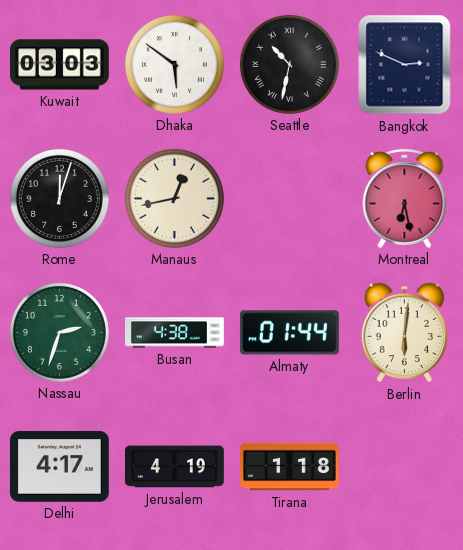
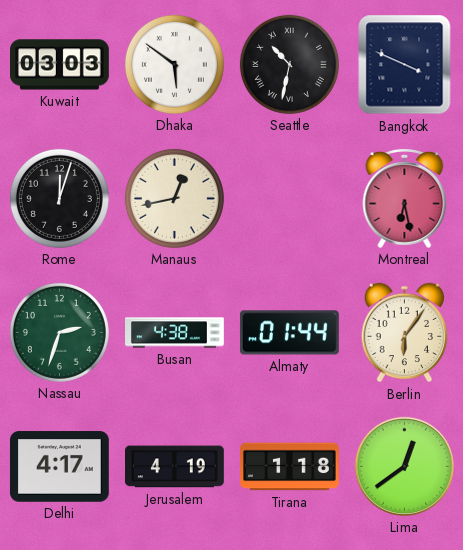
Bangkok: 2:49 -> 3:49
Berlin: 6:01 -> 6:06
Lima: none -> 12:39
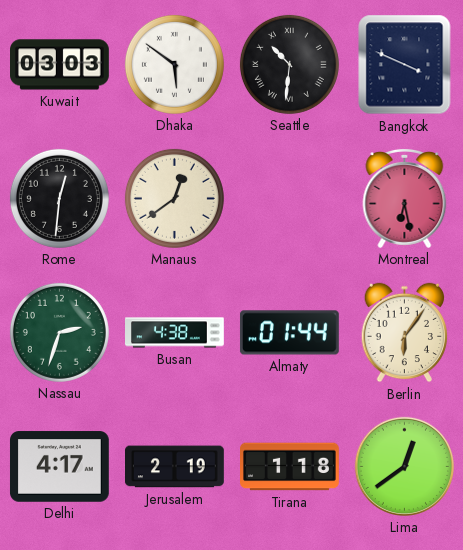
Seattle: 10:32 -> 10:31
Rome: 12:03 -> 12:31
Manaus: 12:43 -> 12:39
Jerusalem: 4:19 -> 2:19
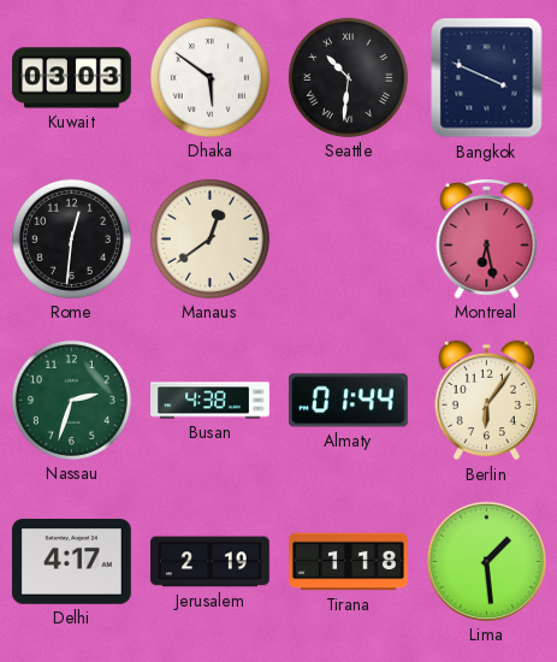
Lima: 12:39 -> 1:29
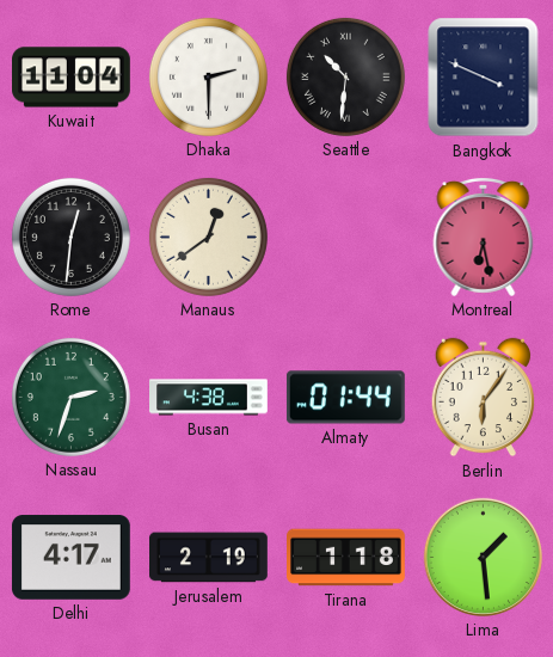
Kuwait: 03:03 -> 11:04
Dhaka: 5:51 -> 2:30
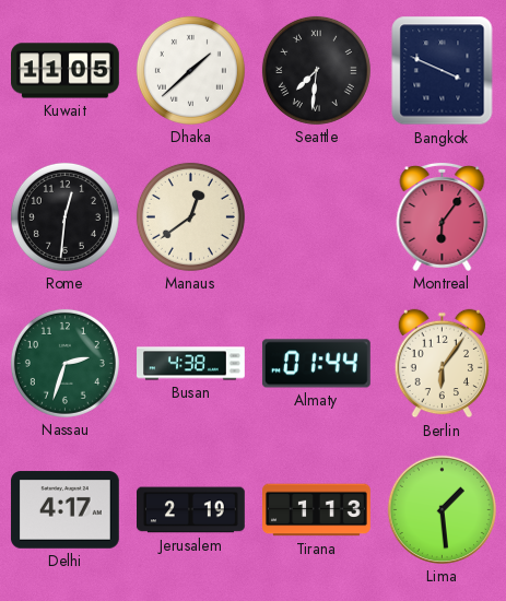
Kuwait: 11:04 -> 11:05
Dhaka: 2:30 -> 1:38
Seattle: 10:31 -> 7:31
Montreal: 6:28 -> 6:06
Tirana: 1:18 -> 1:13
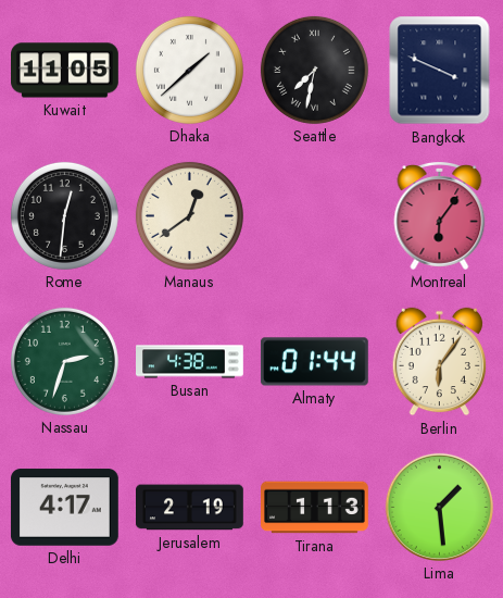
Seattle: 7:31 -> 7:32
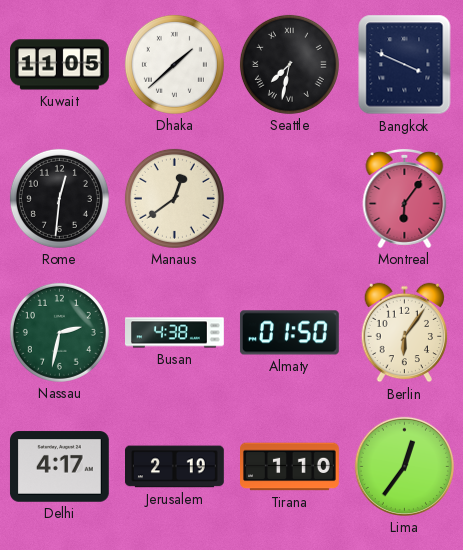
Nassau: 2:33 -> 2:32
Almaty: 01:44 -> 01:50
Tirana: 1:13 -> 1:10
Lima: 1:29 -> 12:36
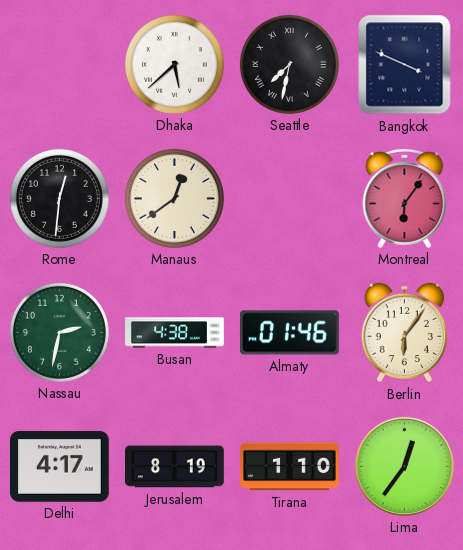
Kuwait: 11:05 -> none
Dhaka: 1:38 -> 5:38
Almaty: 01:50 -> 01:46
Jerusalem: 2:19 -> 8:19
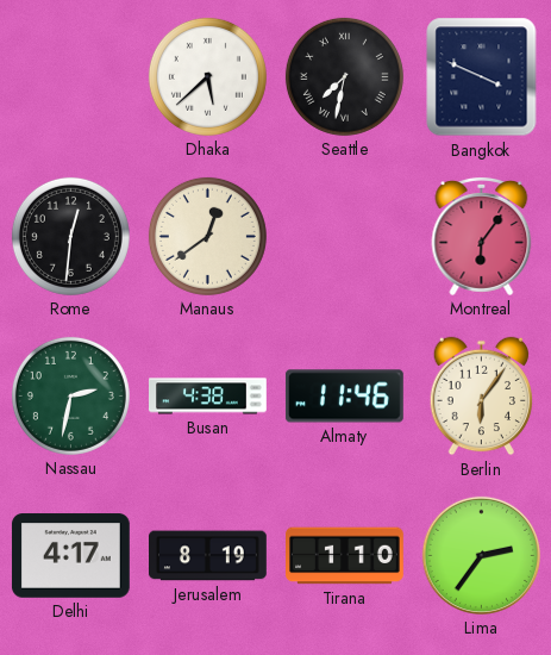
Almaty: 01:46 -> 11:46
Lima: 12:36 -> 2:36
